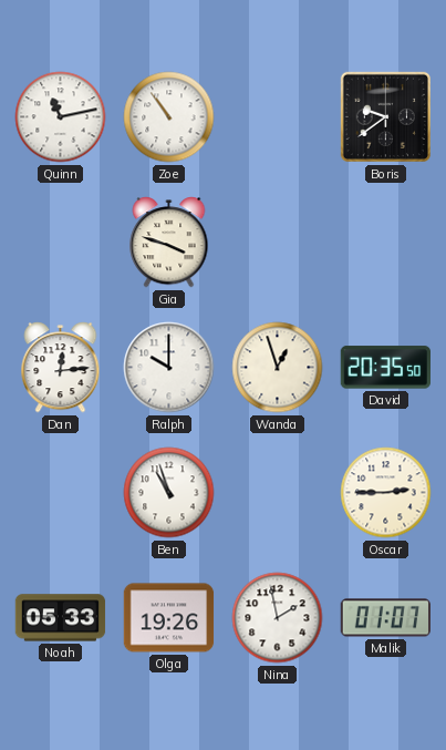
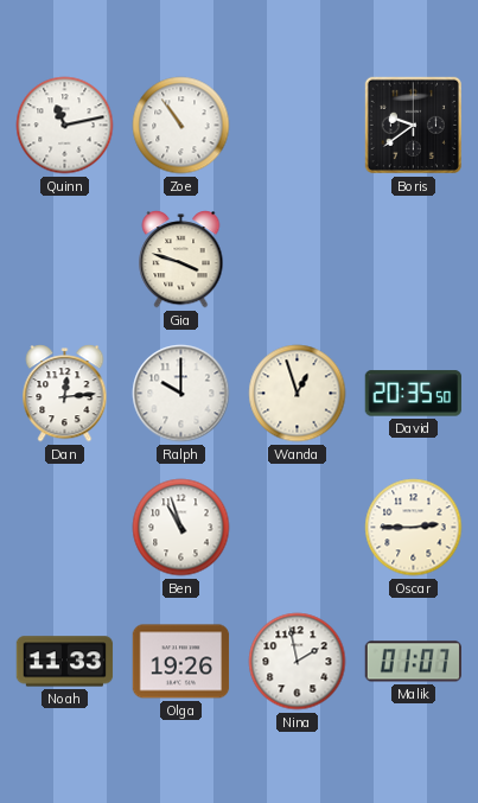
Noah: 05:33 -> 11:33
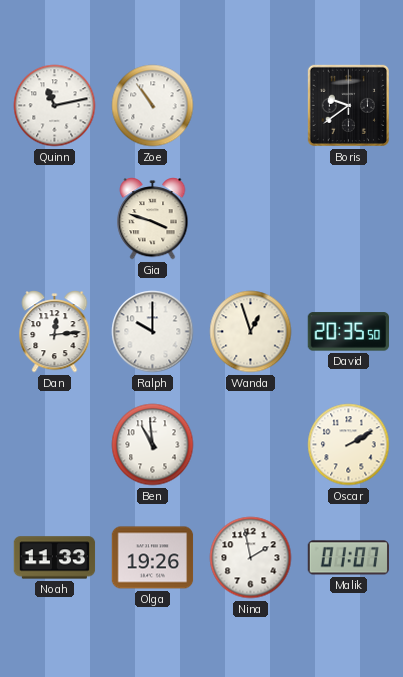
Ben: 10:57 -> 10:59
Oscar: 2:45 -> 2:10
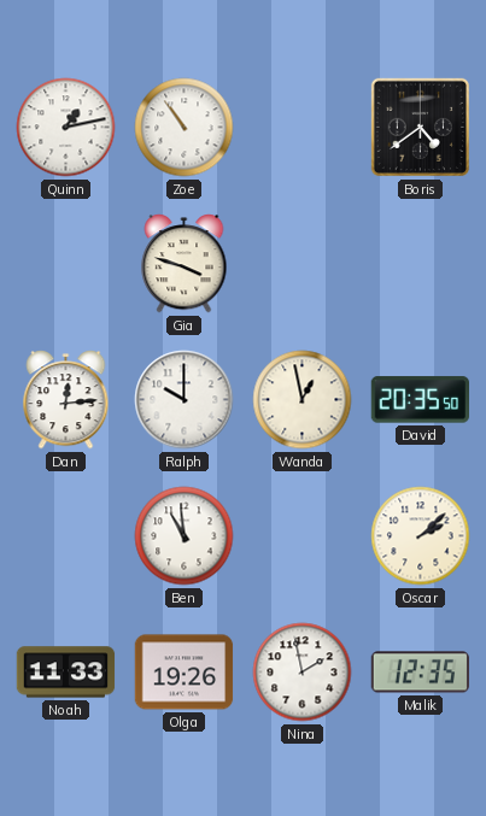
Quinn: 11:13 -> 1:13
Boris: 9:39 -> 4:39
Wanda: 12:57 -> 12:58
Oscar: 2:10 -> 2:08
Malik: 01:07 -> 12:35
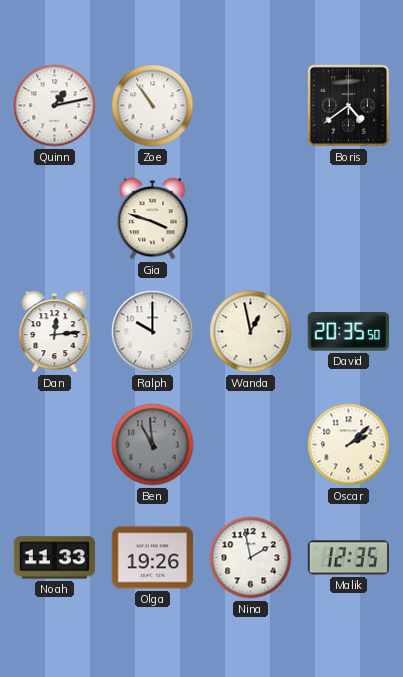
Ben dial: white -> grey
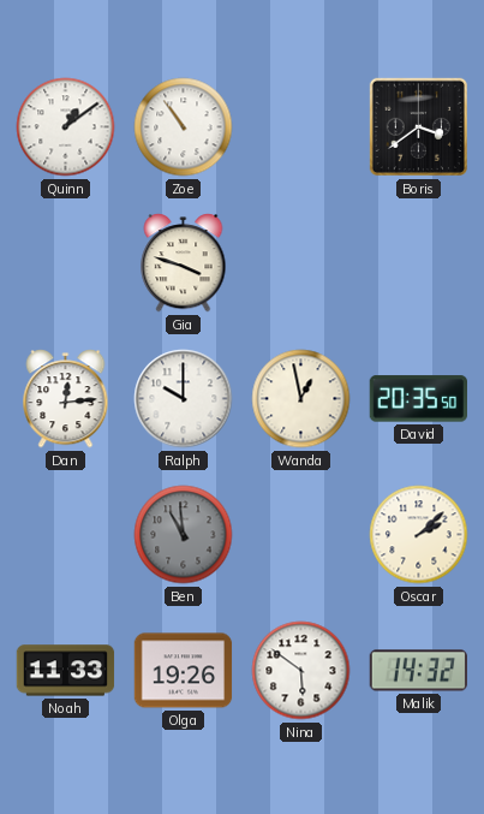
Quinn: 1:13 -> 1:09
Boris: 4:39 -> 3:39
Nina: 1:58 -> 5:51
Malik: 12:35 -> 14:32
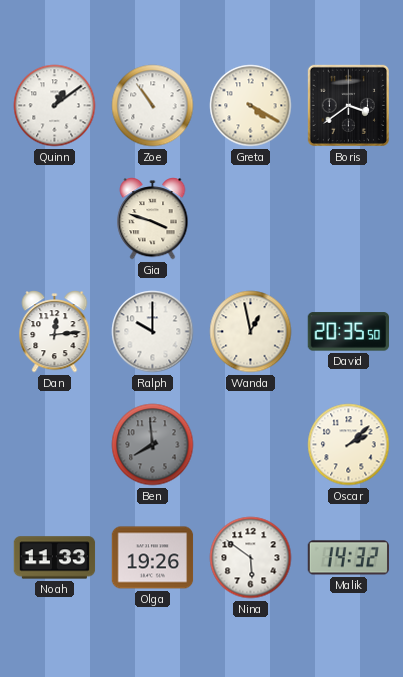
Greta: none -> 4:20
Ben: 10:59 -> 7:59
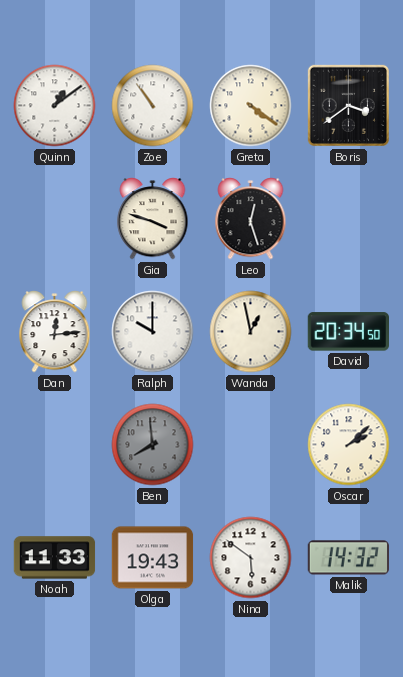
Greta: 4:20 -> 4:21
Leo: none -> 12:27
David: 20:35 -> 20:34
Olga: 19:26 -> 19:43
